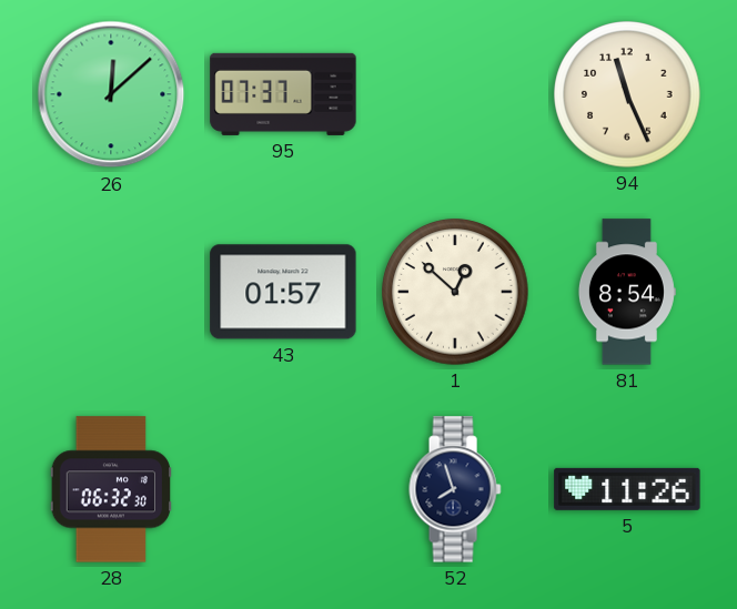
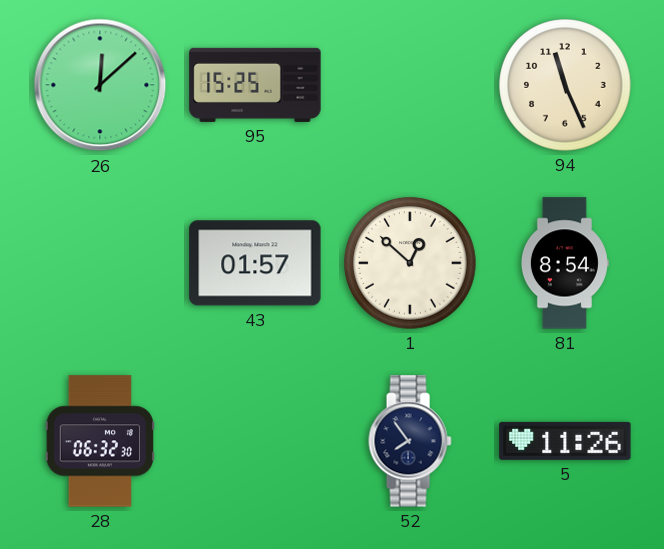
95: 07:37 -> 15:25
52: 7:57 -> 7:54
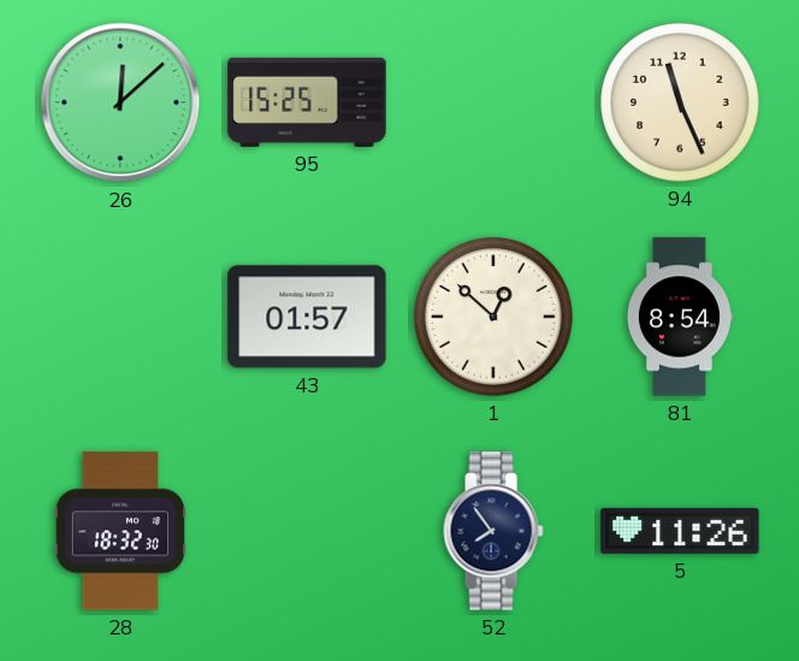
28: 06:32 -> 18:32
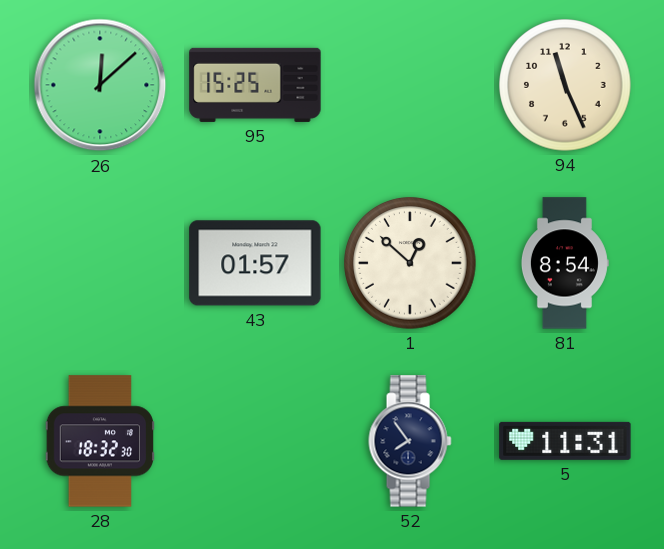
5: 11:26 -> 11:31
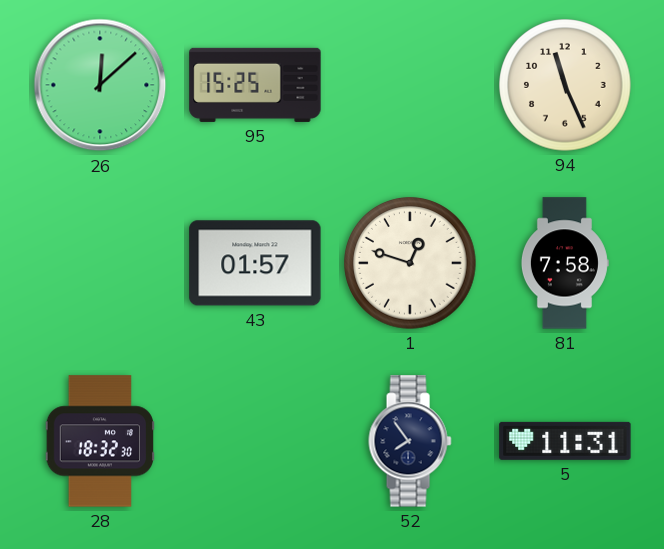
1: 12:52 -> 12:48
81: 8:54 -> 7:58
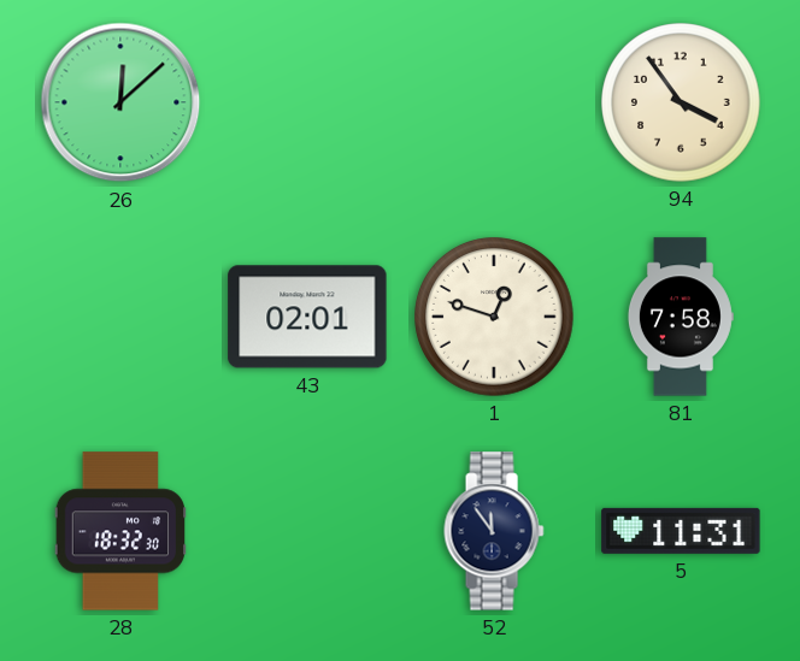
95: 15:25 -> none
94: 11:26 -> 3:54
43: 01:57 -> 02:01
52: 7:54 -> 11:54
